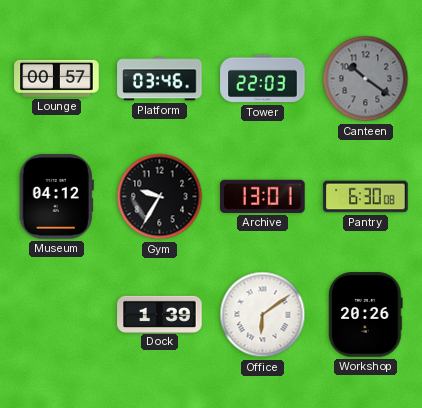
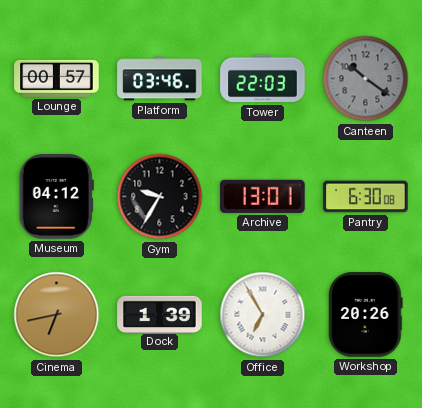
Cinema: none -> 6:43
Office: 6:09 -> 6:55
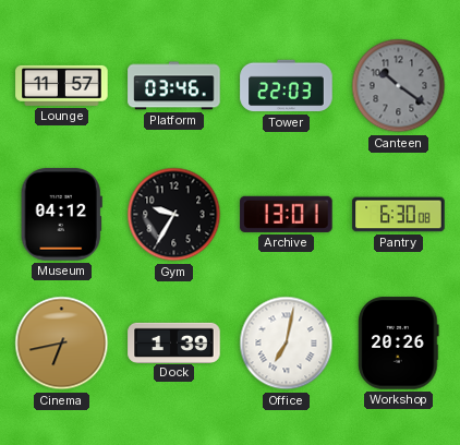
Lounge: 00:57 -> 11:57
Office: 6:55 -> 7:02
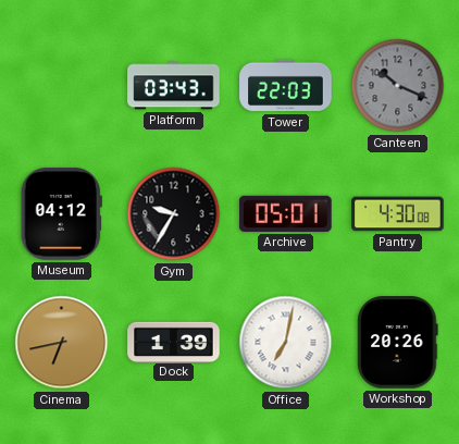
Lounge: 11:57 -> none
Platform: 03:46 -> 03:43
Canteen: 10:21 -> 10:19
Archive: 13:01 -> 05:01
Pantry: 6:30 -> 4:30
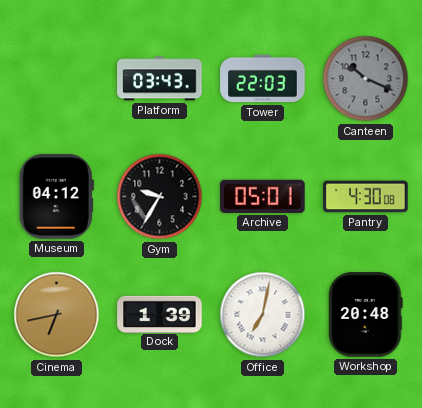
Workshop: 20:26 -> 20:48
